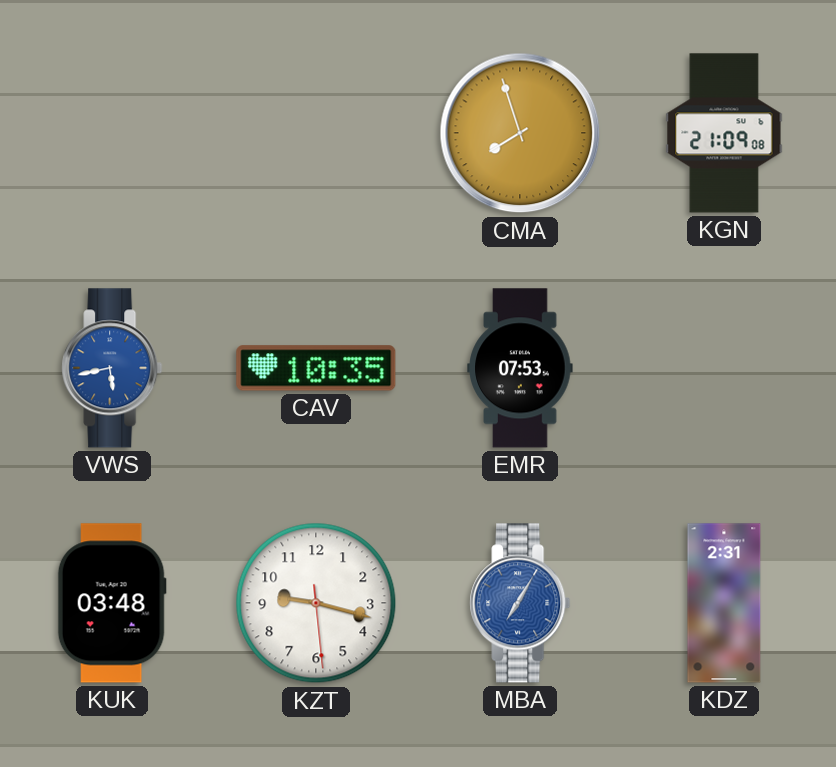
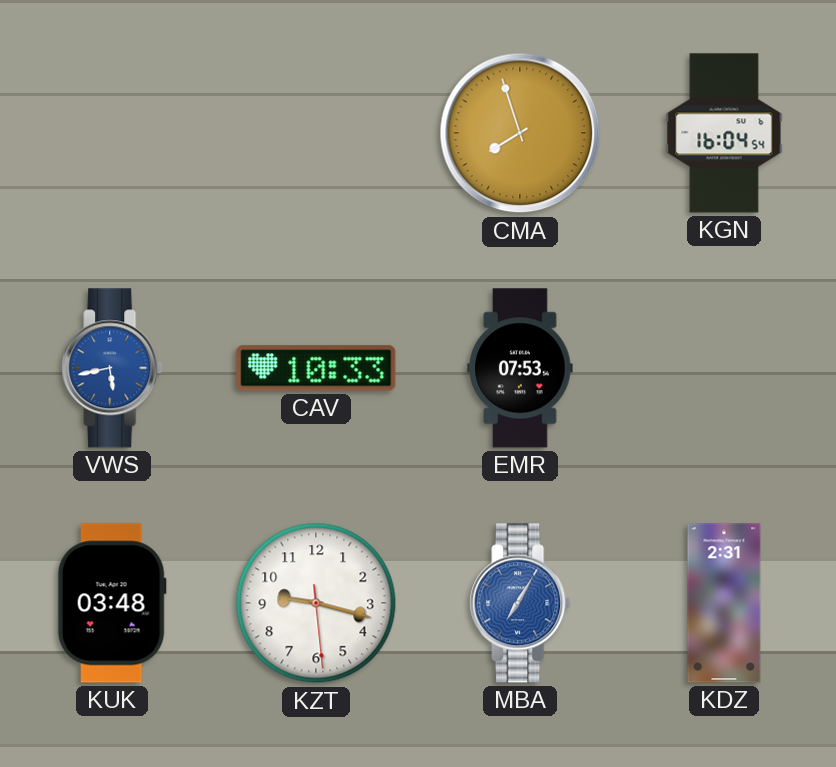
KGN: 21:09 -> 16:04
CAV: 10:35 -> 10:33
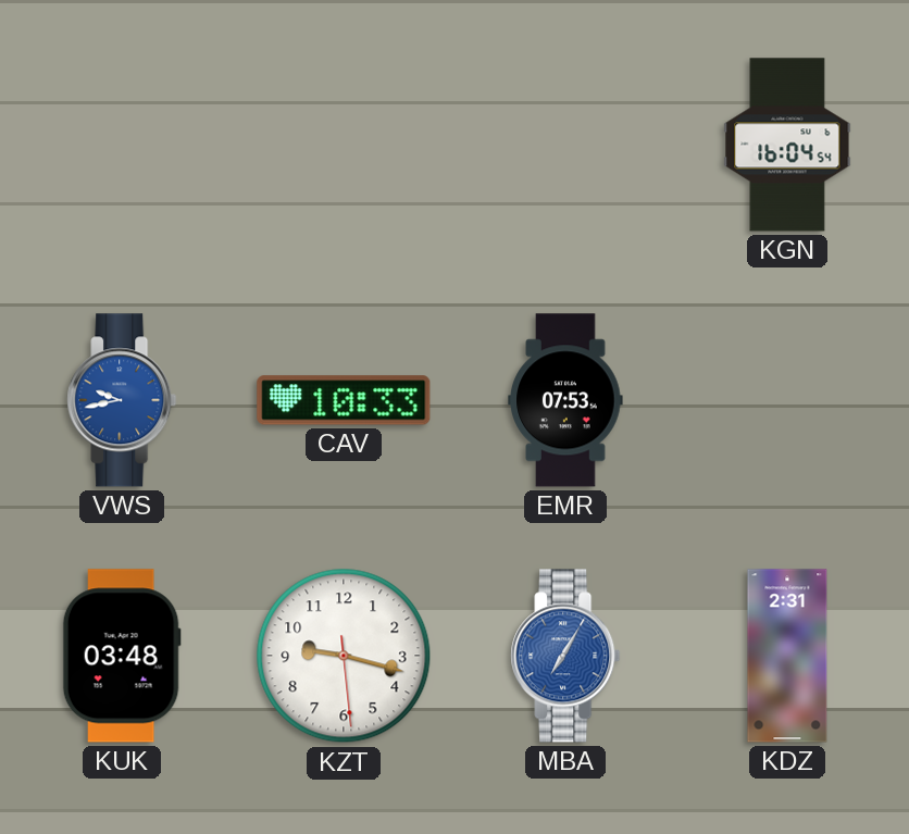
CMA: 7:57 -> none
VWS: 5:43 -> 9:43
